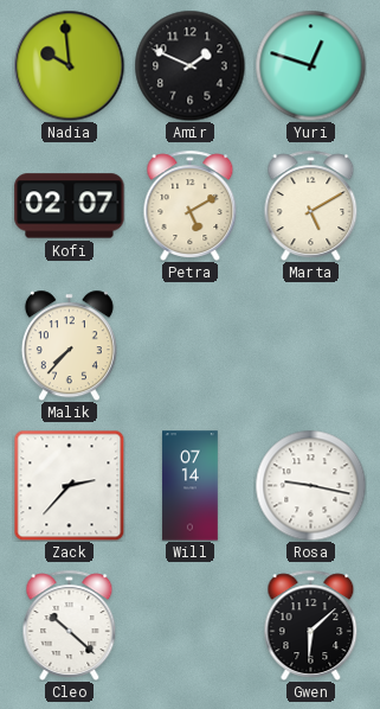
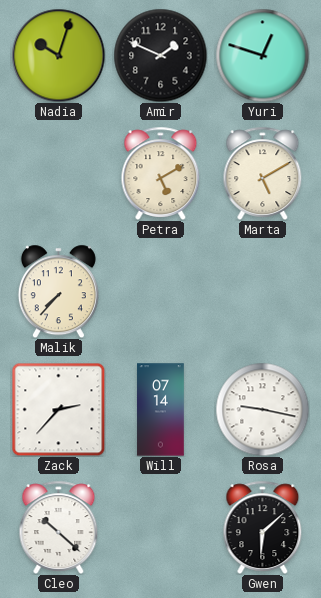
Nadia: 9:59 -> 10:03
Kofi: 02:07 -> none
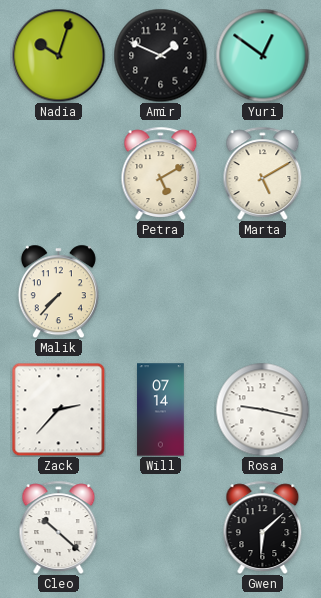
Yuri: 12:48 -> 12:51
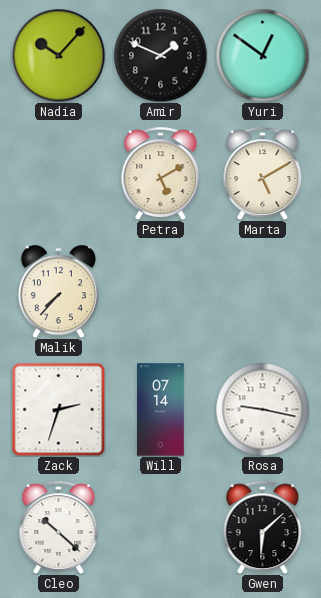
Nadia: 10:03 -> 10:07
Zack: 2:37 -> 2:33
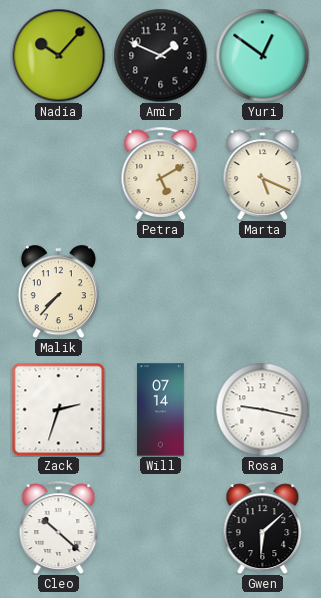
Marta: 5:10 -> 5:19
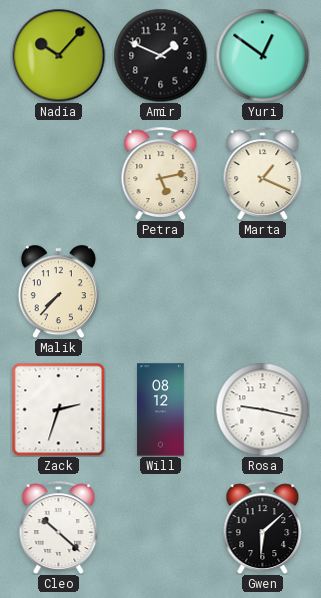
Petra: 5:10 -> 5:13
Marta: 5:19 -> 1:19
Will: 07:14 -> 08:12
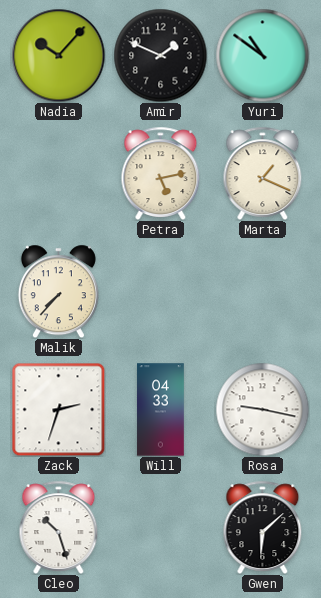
Yuri: 12:51 -> 10:51
Will: 08:12 -> 04:33
Cleo: 10:22 -> 10:27
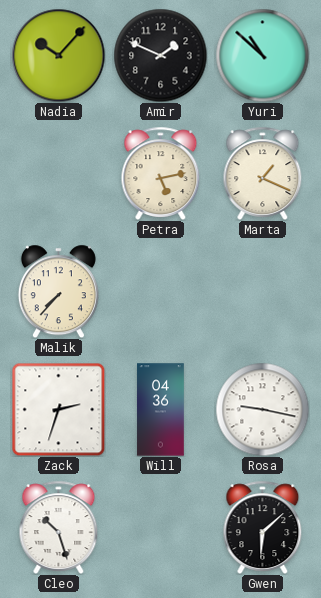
Yuri: 10:51 -> 10:52
Will: 04:33 -> 04:36
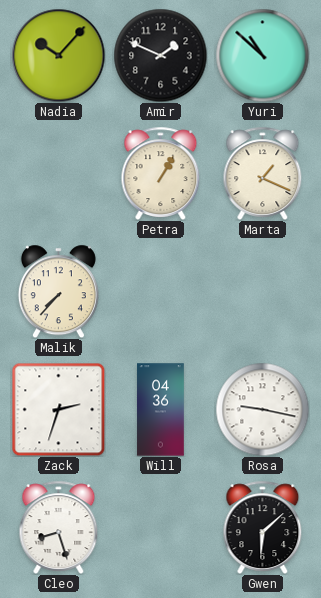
Petra: 5:13 -> 1:05
Cleo: 10:27 -> 8:27
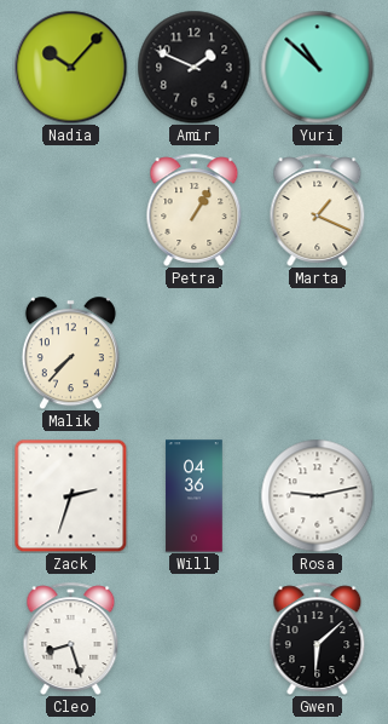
Rosa: 9:17 -> 9:13
